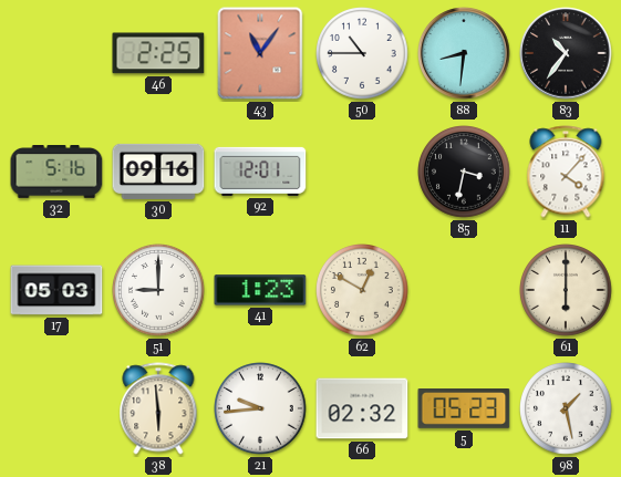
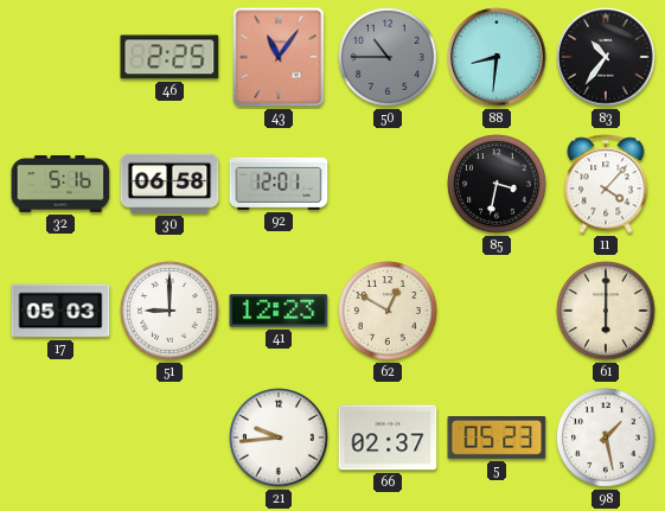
50 dial: white -> grey
30: 09:16 -> 06:58
41: 1:23 -> 12:23
38: 5:59 -> none
66: 02:32 -> 02:37
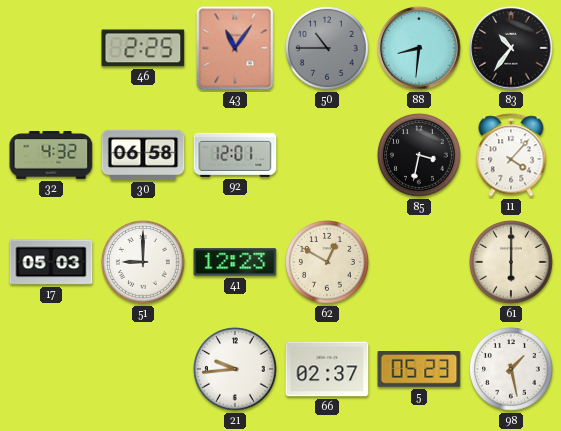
32: 5:16 -> 4:32
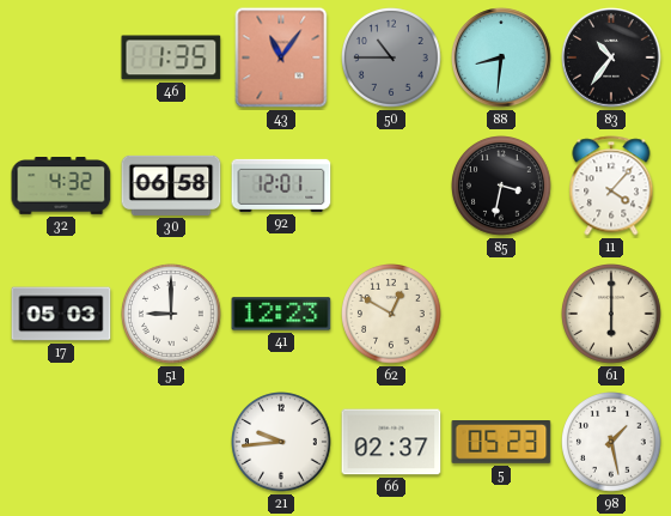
46: 2:25 -> 1:35
